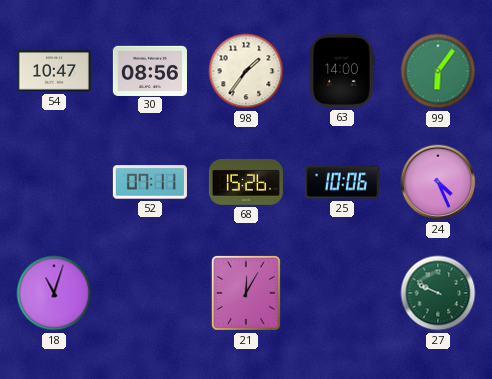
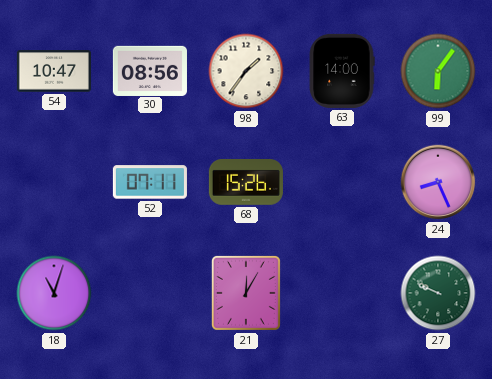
25: 10:06 -> none
24: 4:26 -> 8:26
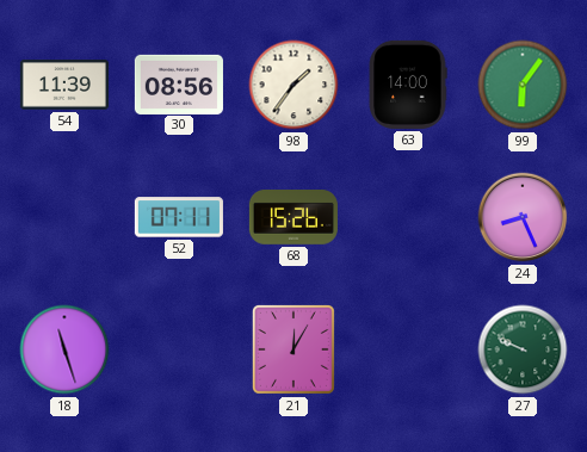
54: 10:47 -> 11:39
18: 11:03 -> 11:27
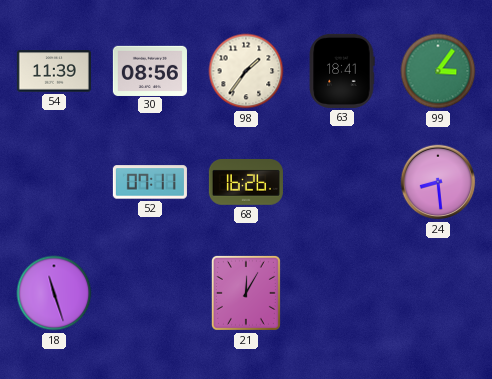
63: 14:00 -> 18:41
99: 6:06 -> 3:06
68: 15:26 -> 16:26
24: 8:26 -> 8:29
27: 9:49 -> none
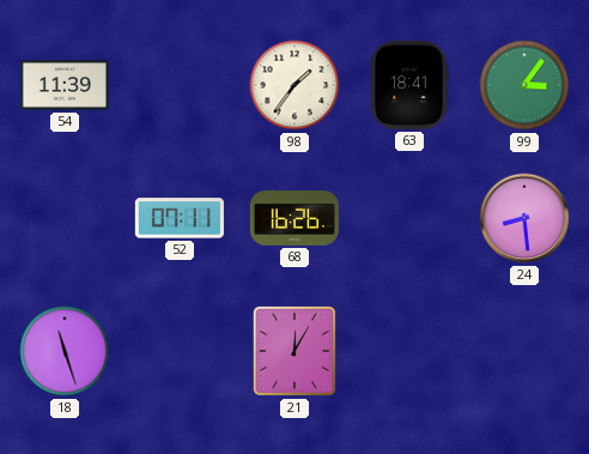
30: 08:56 -> none
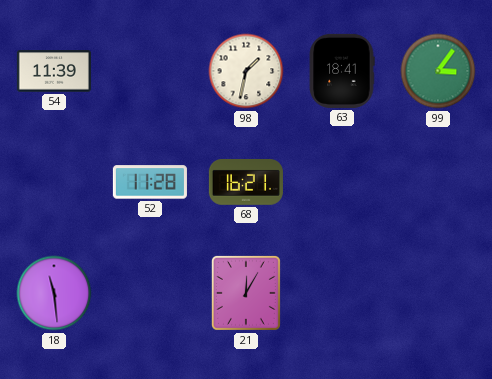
98: 1:36 -> 1:32
52: 07:11 -> 11:28
68: 16:26 -> 16:21
24: 8:29 -> none
18: 11:27 -> 11:29
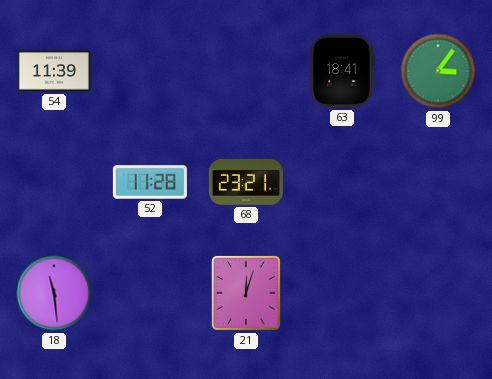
98: 1:32 -> none
68: 16:21 -> 23:21
21: 12:05 -> 12:03
